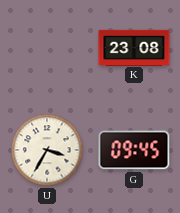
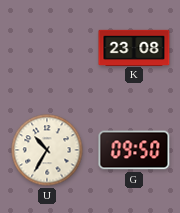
U: 3:35 -> 10:35
G: 09:45 -> 09:50
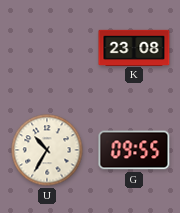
G: 09:50 -> 09:55
